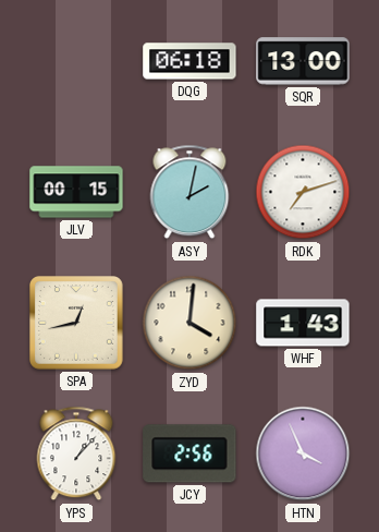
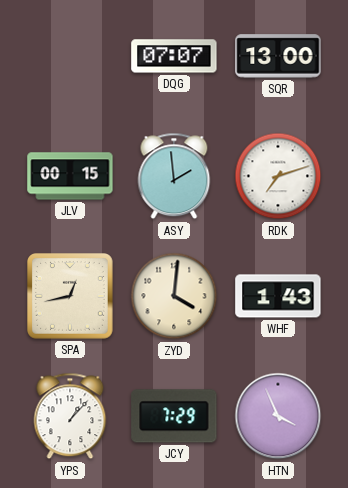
DQG: 06:18 -> 07:07
ASY: 2:02 -> 1:59
JCY: 2:56 -> 7:29
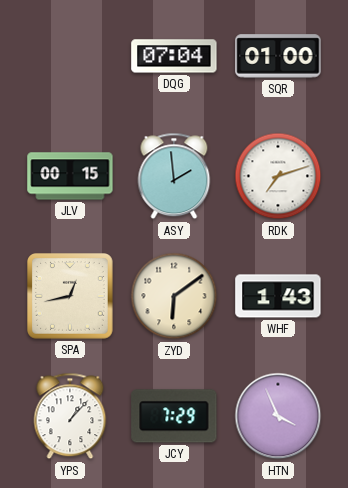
DQG: 07:07 -> 07:04
SQR: 13:00 -> 01:00
ZYD: 4:01 -> 6:09
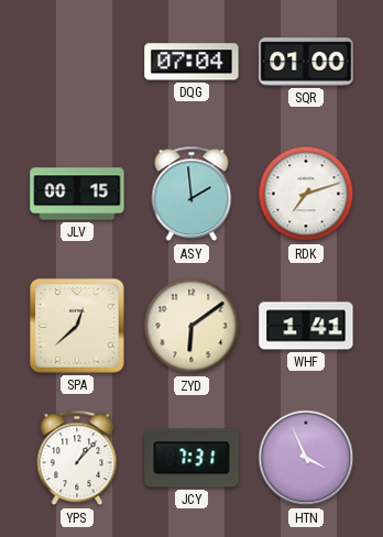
SPA: 12:43 -> 12:38
WHF: 1:43 -> 1:41
JCY: 7:29 -> 7:31
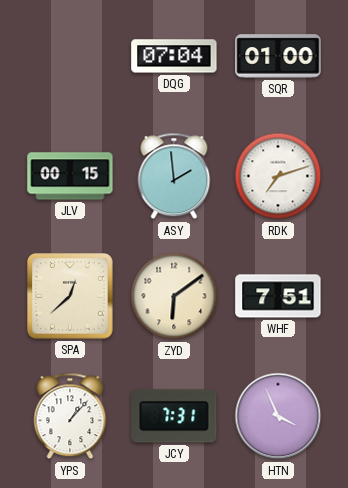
WHF: 1:41 -> 7:51
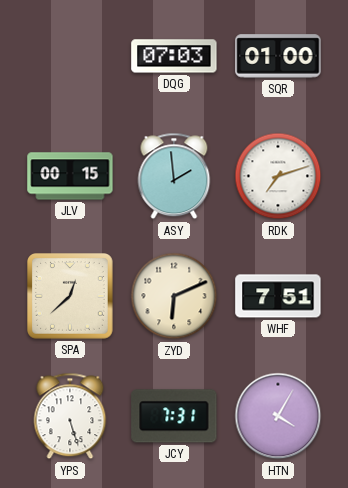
DQG: 07:04 -> 07:03
ZYD: 6:09 -> 6:11
YPS: 1:07 -> 5:27
HTN: 3:56 -> 4:05
